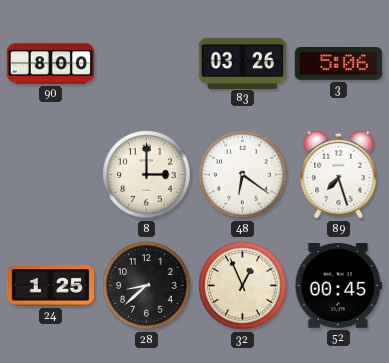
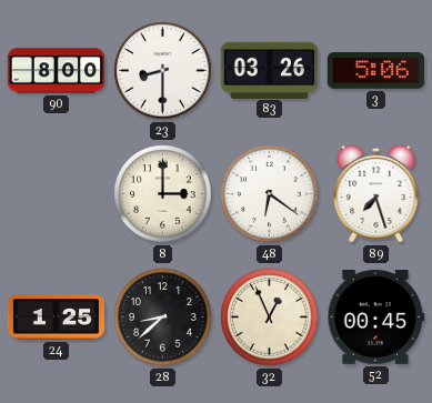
23: none -> 8:30
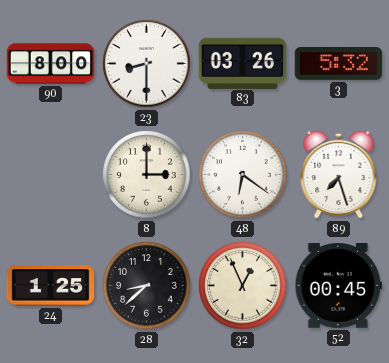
3: 5:06 -> 5:32
